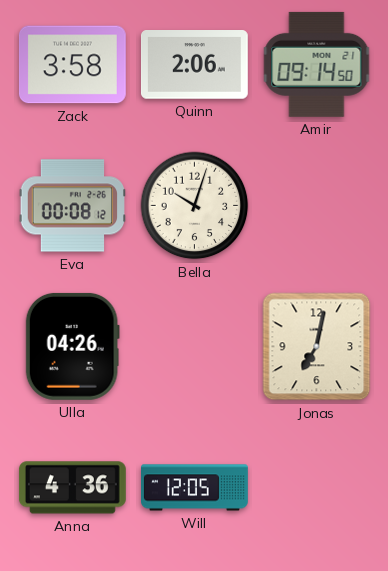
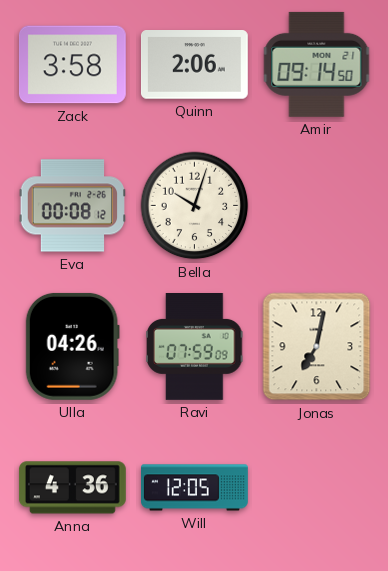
Ravi: none -> 07:59
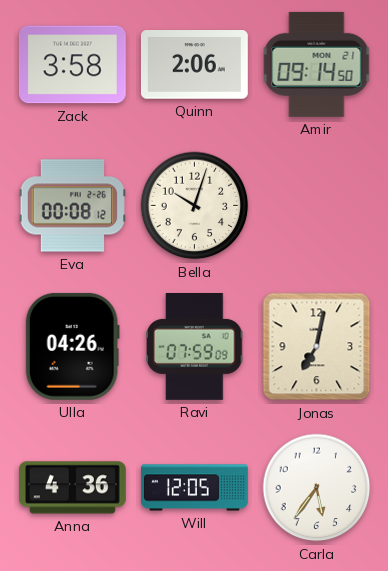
Carla: none -> 5:36
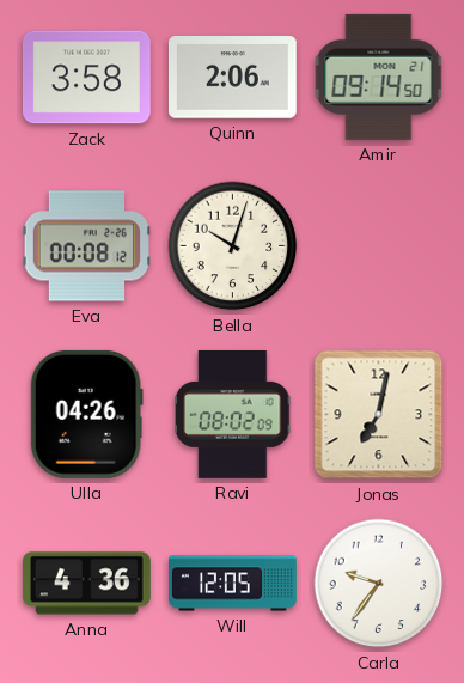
Ravi: 07:59 -> 08:02
Carla: 5:36 -> 9:36
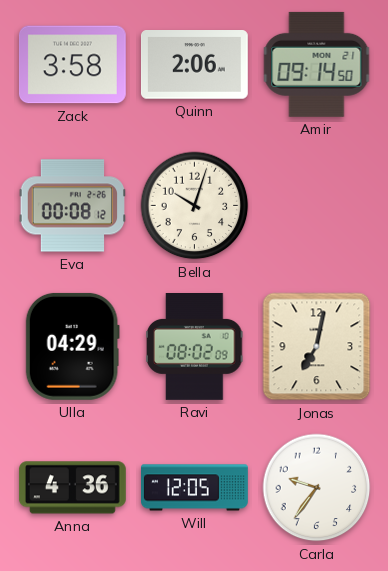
Ulla: 04:26 -> 04:29
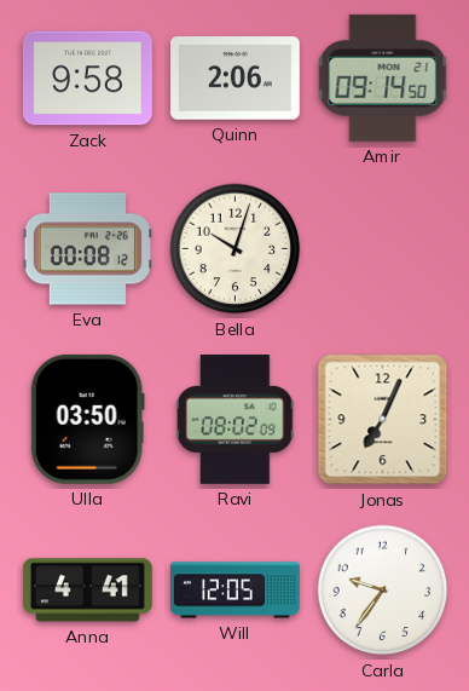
Zack: 3:58 -> 9:58
Ulla: 04:29 -> 03:50
Jonas: 7:02 -> 7:04
Anna: 4:36 -> 4:41
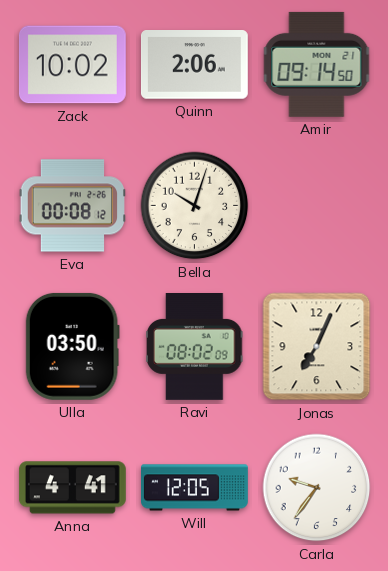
Zack: 9:58 -> 10:02
